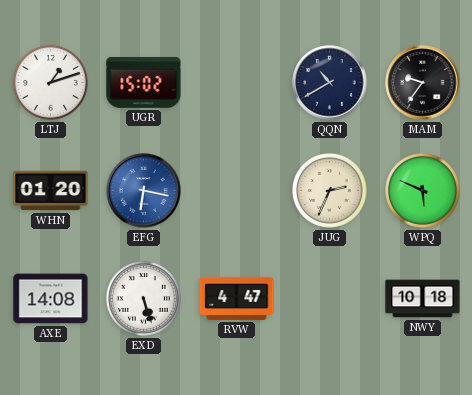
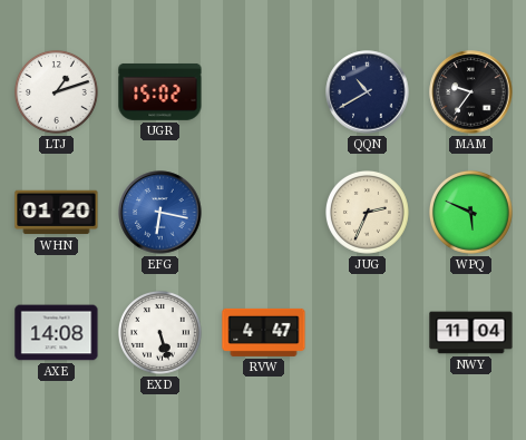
NWY: 10:18 -> 11:04
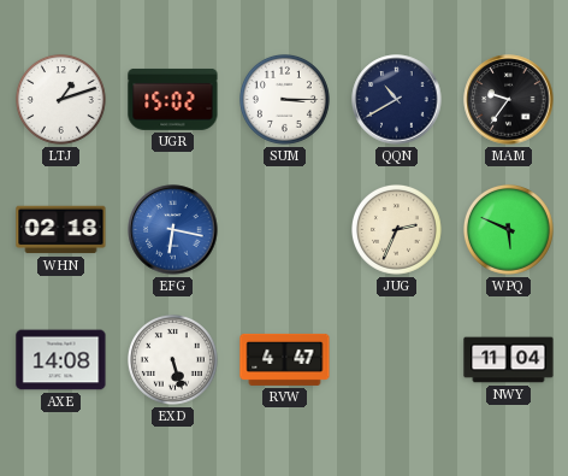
SUM: none -> 3:15
WHN: 01:20 -> 02:18
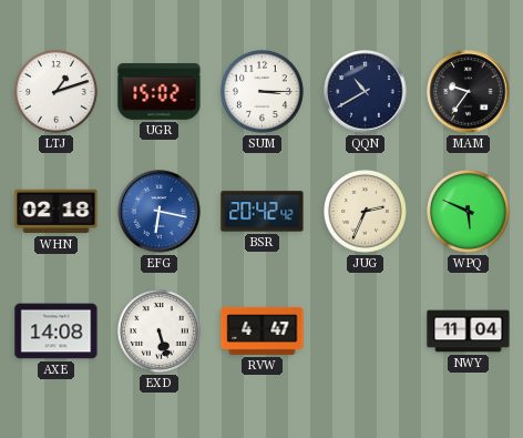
BSR: none -> 20:42
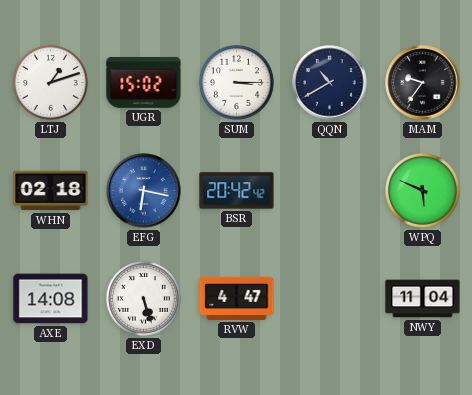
JUG: 2:34 -> none
